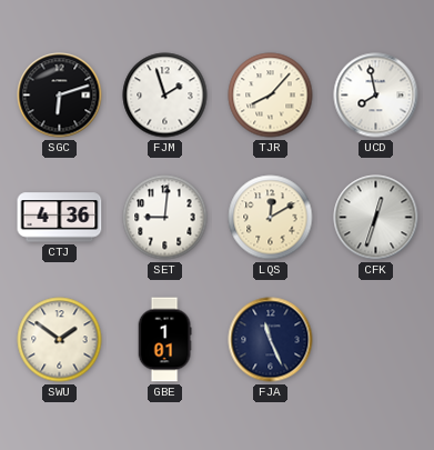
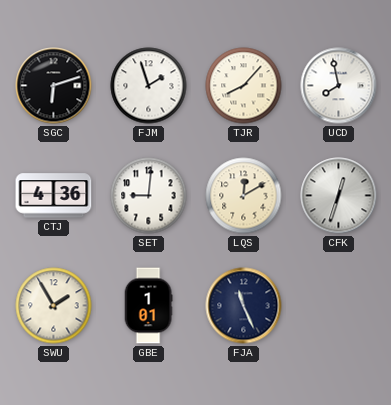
SWU: 1:51 -> 1:55
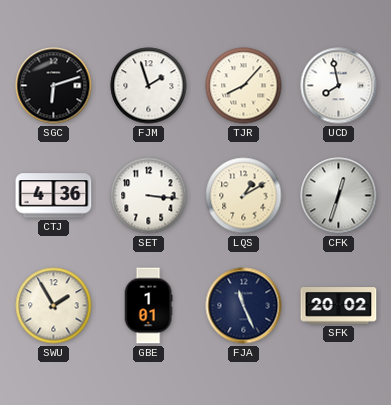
SET: 9:01 -> 3:16
LQS: 12:10 -> 1:10
SFK: none -> 20:02
